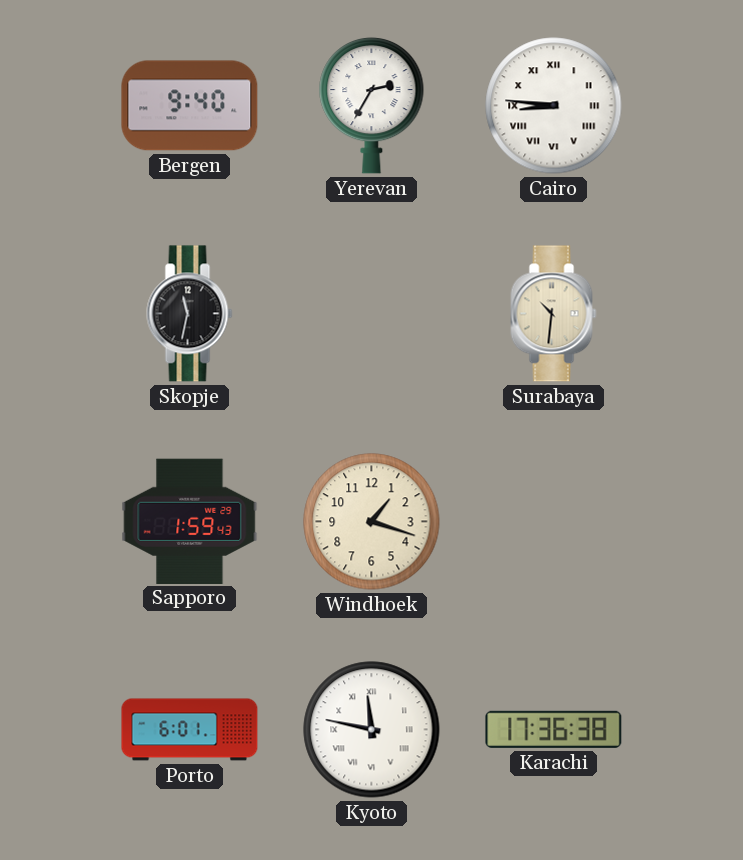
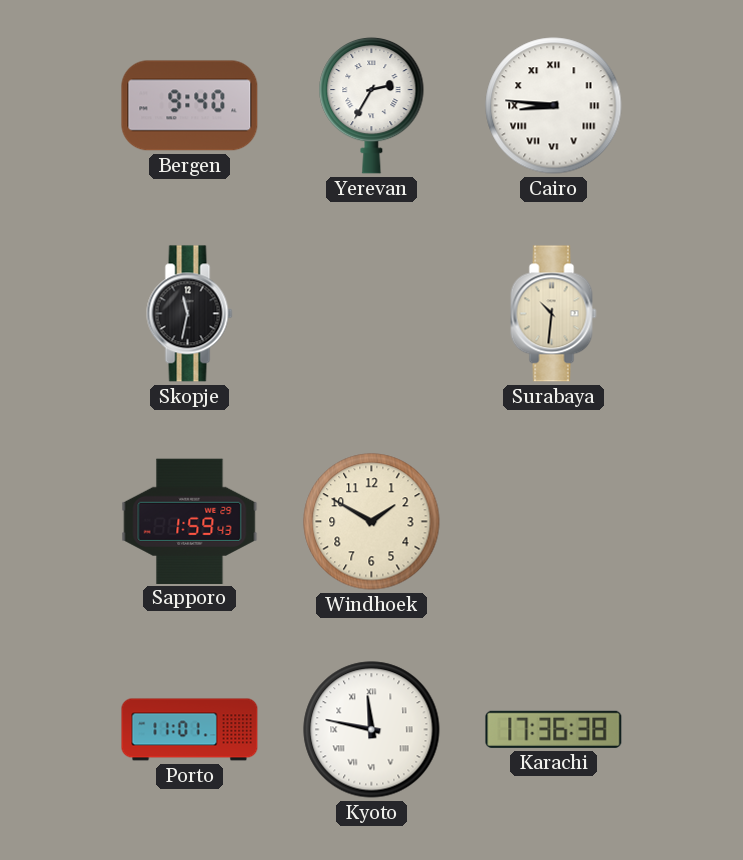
Windhoek: 1:18 -> 1:50
Porto: 6:01 -> 11:01
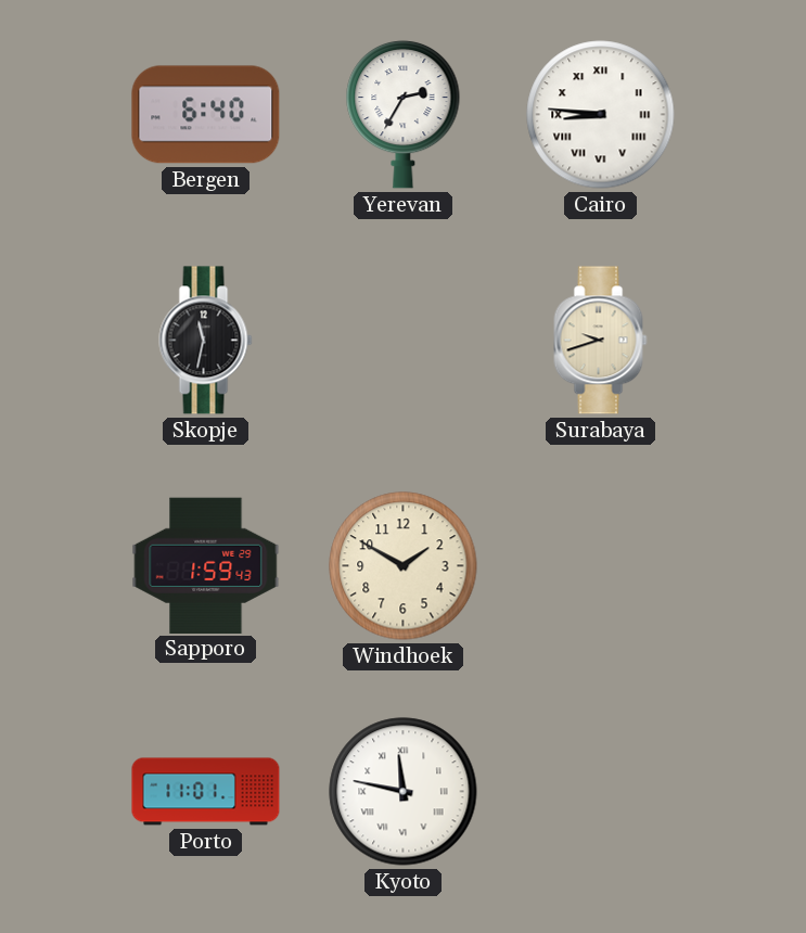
Bergen: 9:40 -> 6:40
Surabaya: 10:31 -> 9:42
Karachi: 17:36 -> none
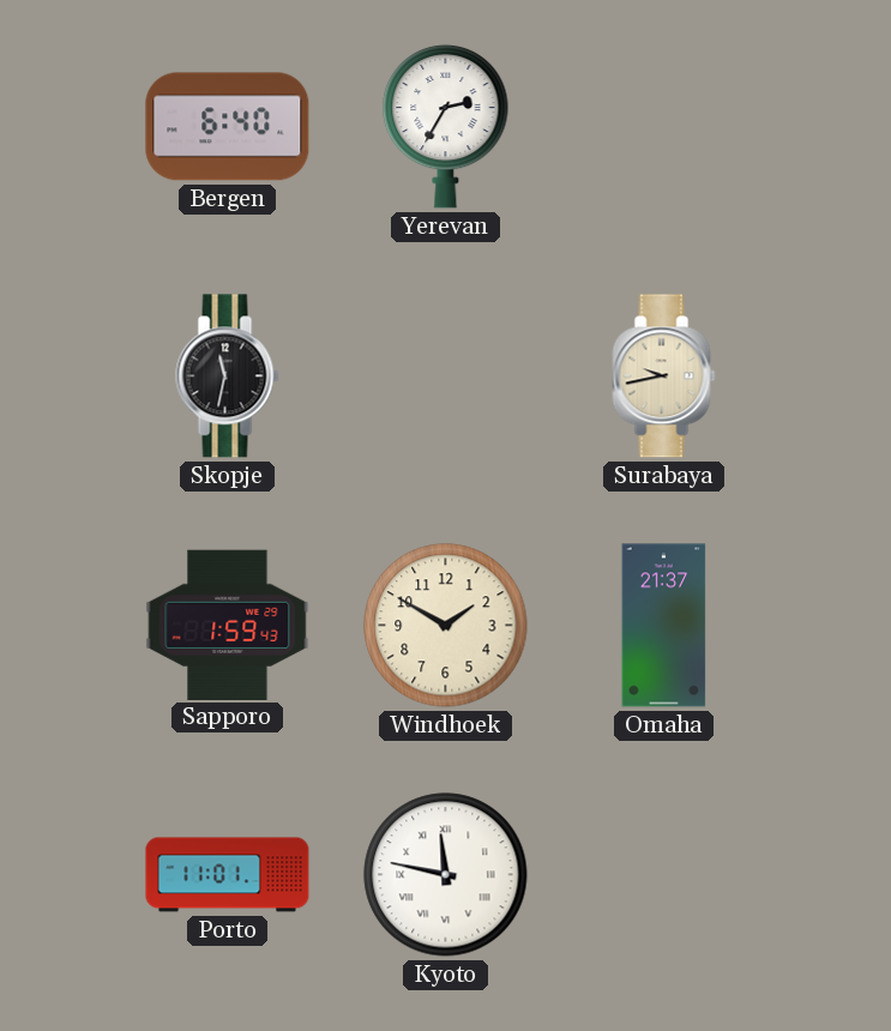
Cairo: 8:46 -> none
Surabaya: 9:42 -> 9:43
Omaha: none -> 21:37
